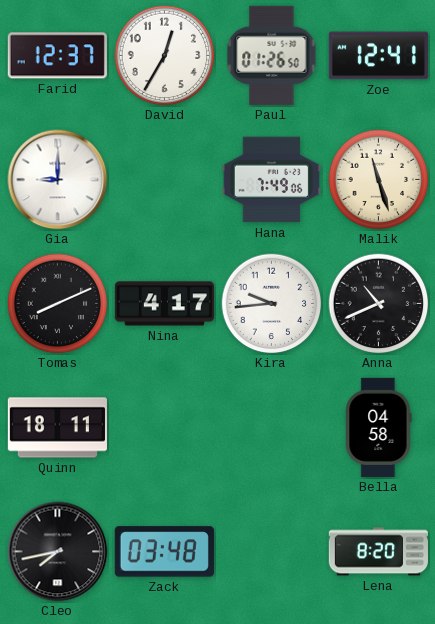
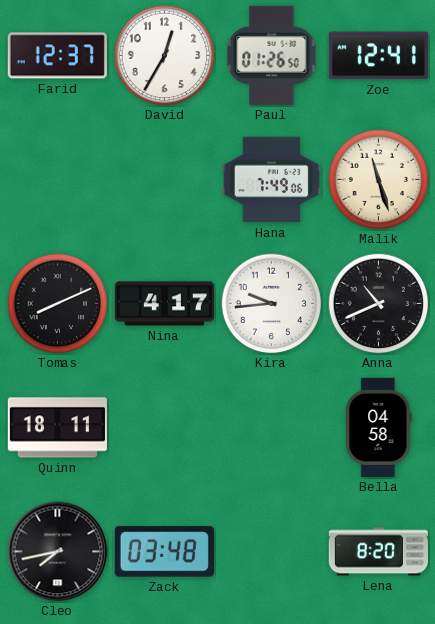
Gia: 9:00 -> none
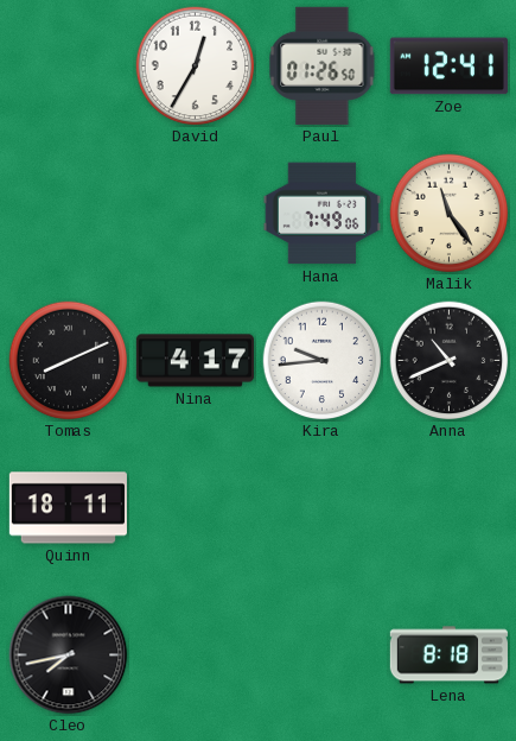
Farid: 12:37 -> none
Malik: 11:27 -> 11:24
Bella: 04:58 -> none
Zack: 03:48 -> none
Lena: 8:20 -> 8:18
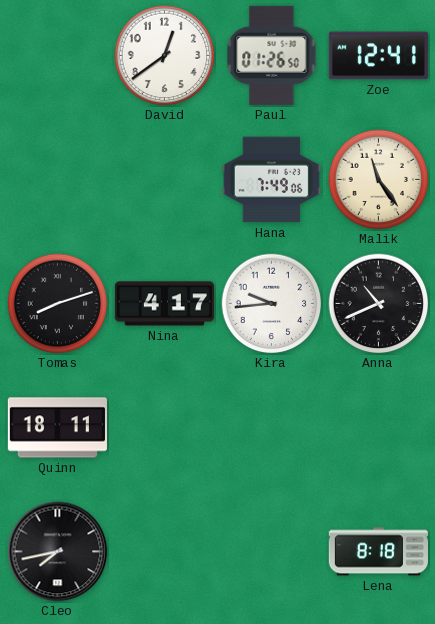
David: 12:35 -> 12:39
Tomas: 8:11 -> 8:12
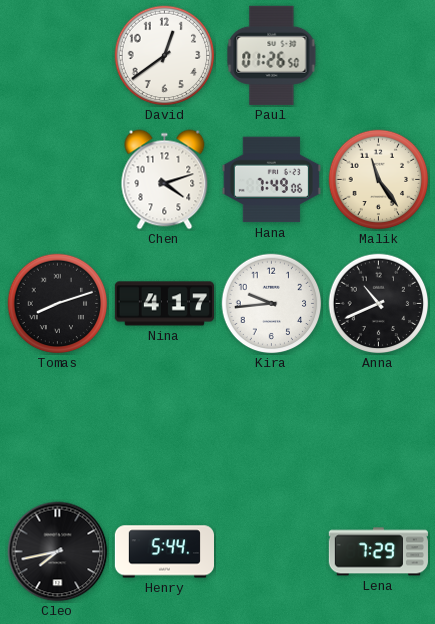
Zoe: 12:41 -> none
Chen: none -> 4:12
Quinn: 18:11 -> none
Henry: none -> 5:44
Lena: 8:18 -> 7:29
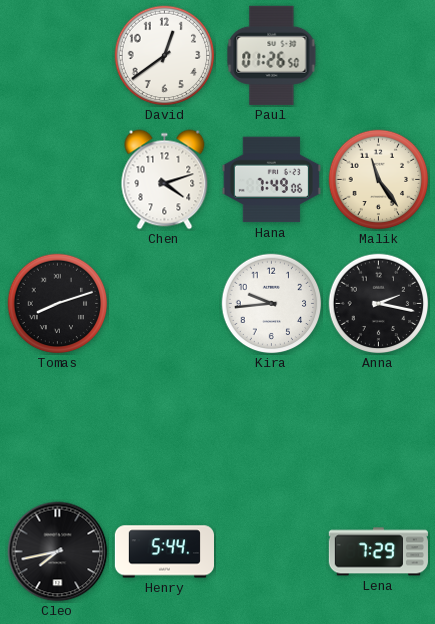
Nina: 4:17 -> none
Anna: 10:41 -> 2:17
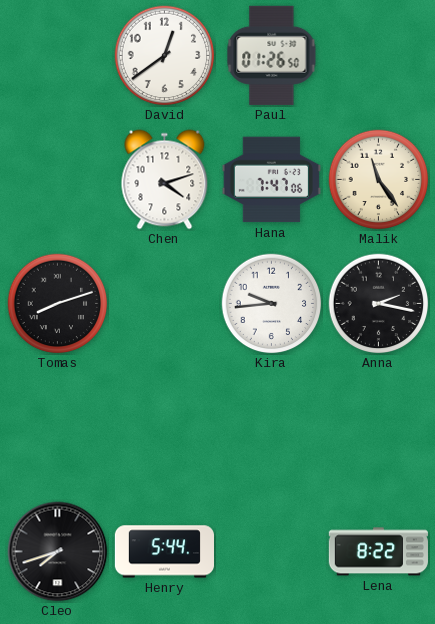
Hana: 7:49 -> 7:47
Cleo: 7:43 -> 7:42
Lena: 7:29 -> 8:22
